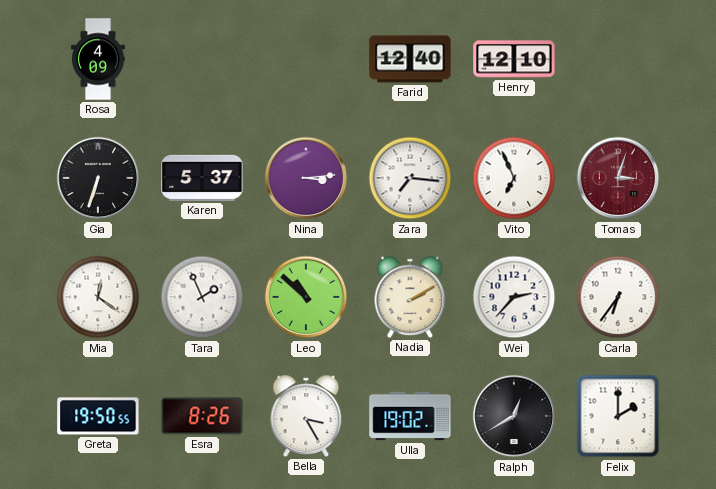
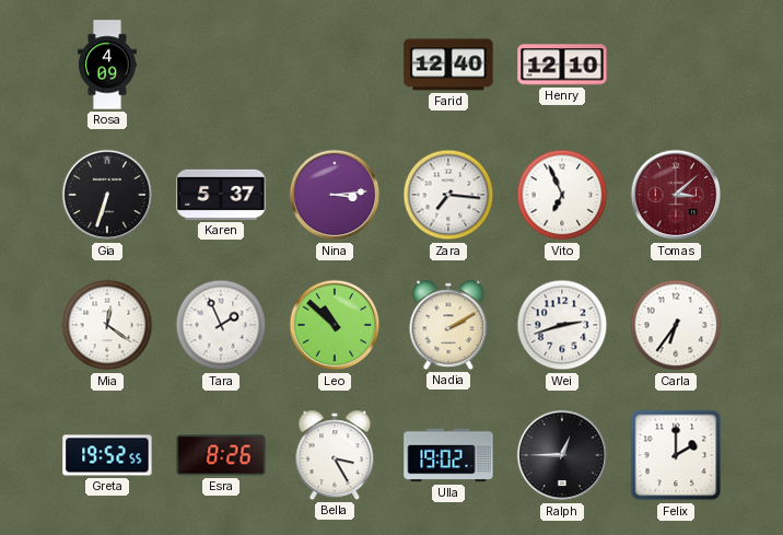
Tomas: 3:03 -> 3:08
Wei: 2:37 -> 2:42
Greta: 19:50 -> 19:52
Ralph: 12:40 -> 12:45
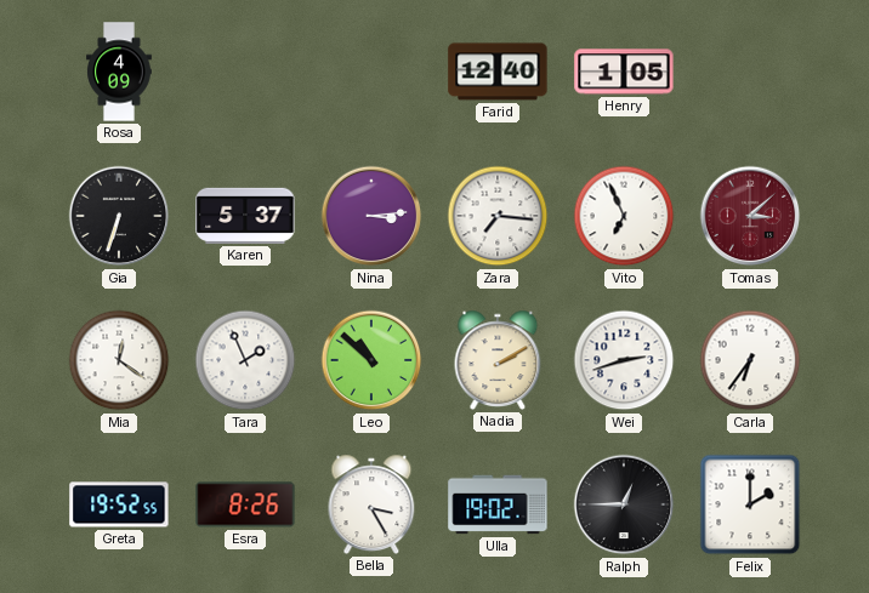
Henry: 12:10 -> 1:05
